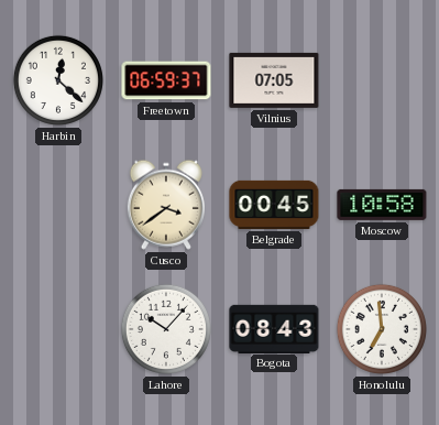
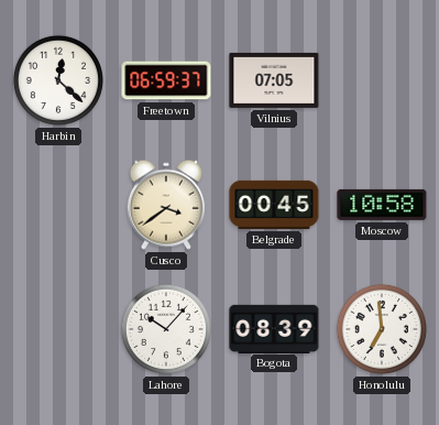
Bogota: 08:43 -> 08:39
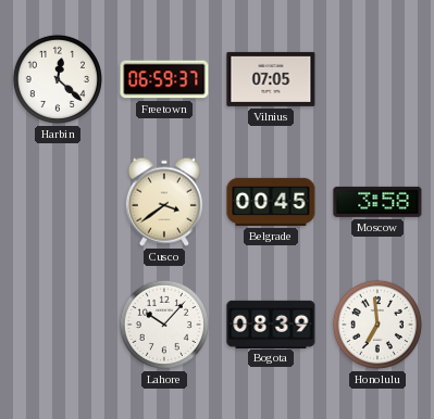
Moscow: 10:58 -> 3:58
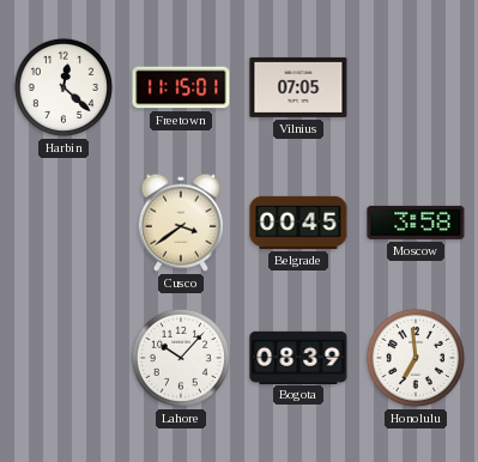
Freetown: 06:59 -> 11:15
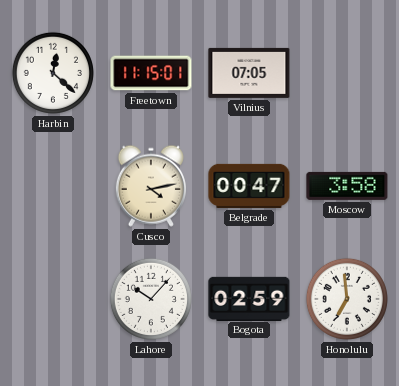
Cusco: 3:39 -> 4:13
Belgrade: 00:45 -> 00:47
Bogota: 08:39 -> 02:59
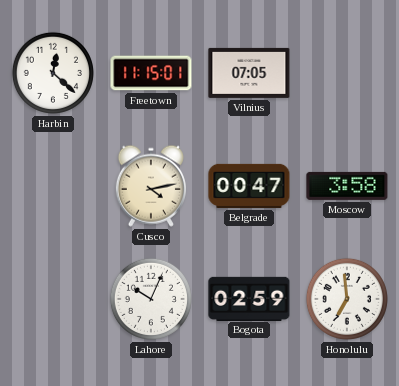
Lahore: 10:07 -> 10:04
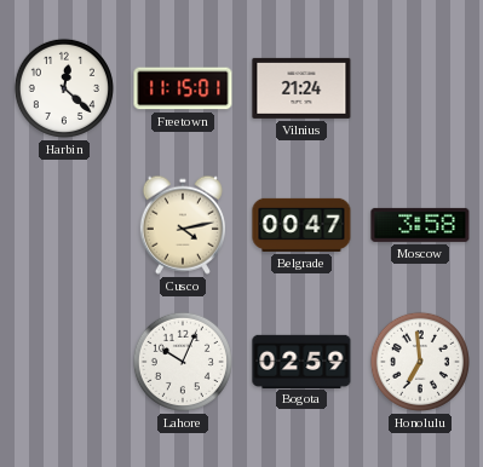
Vilnius: 07:05 -> 21:24
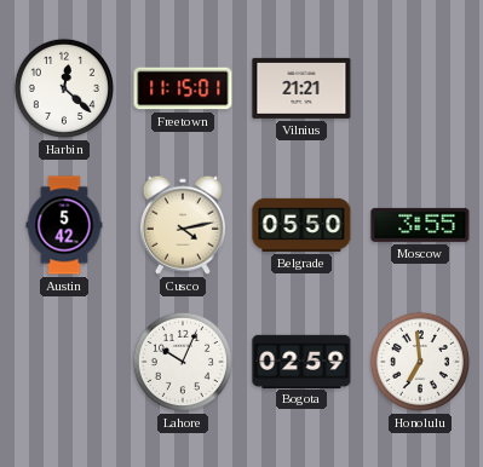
Vilnius: 21:24 -> 21:21
Austin: none -> 5:42
Belgrade: 00:47 -> 05:50
Moscow: 3:58 -> 3:55
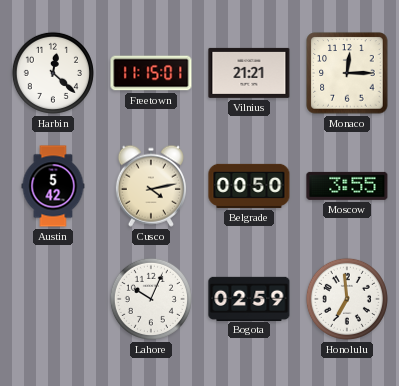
Monaco: none -> 12:15
Belgrade: 05:50 -> 00:50
